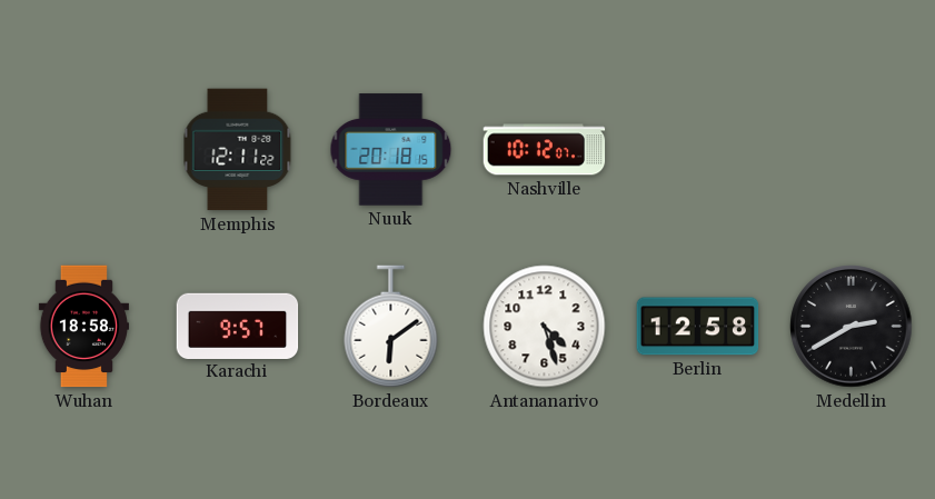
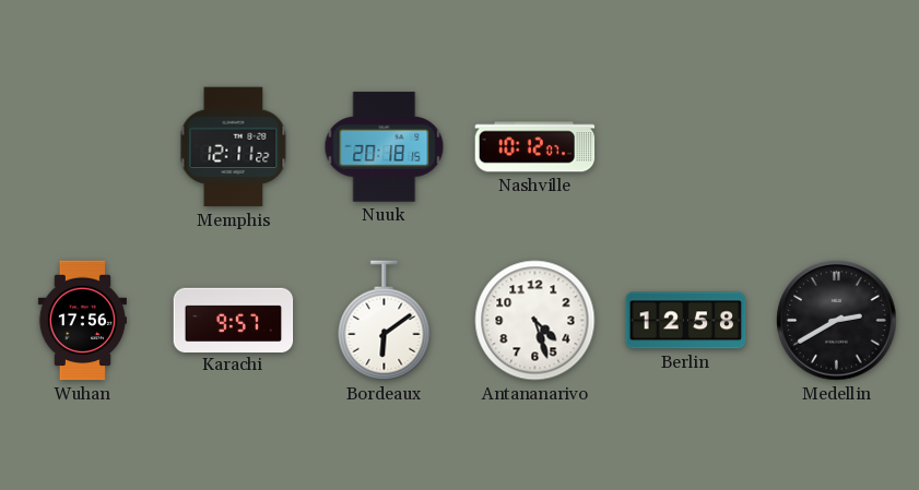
Wuhan: 18:58 -> 17:56
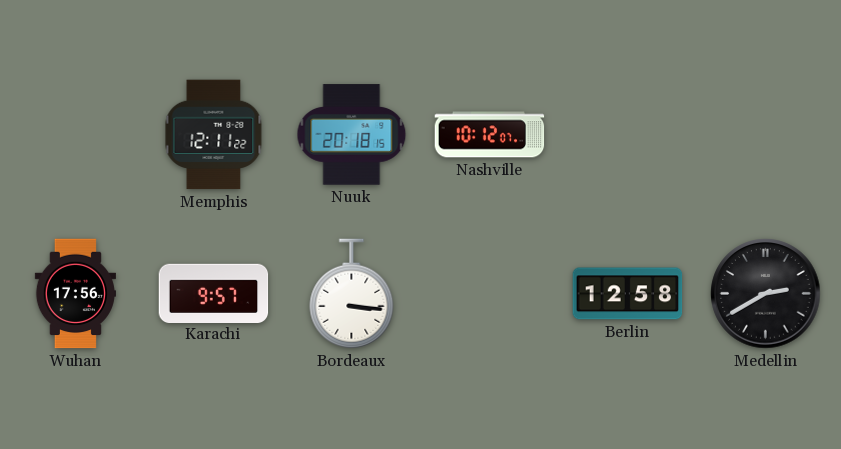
Bordeaux: 6:09 -> 3:16
Antananarivo: 4:27 -> none
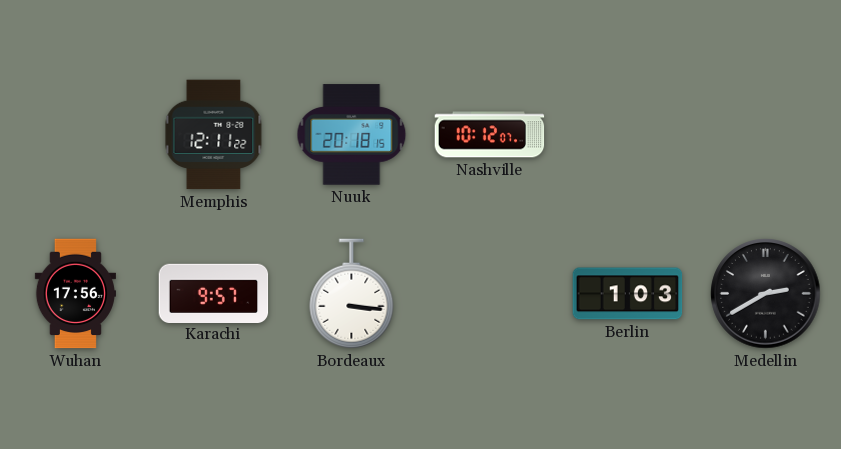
Berlin: 12:58 -> 1:03
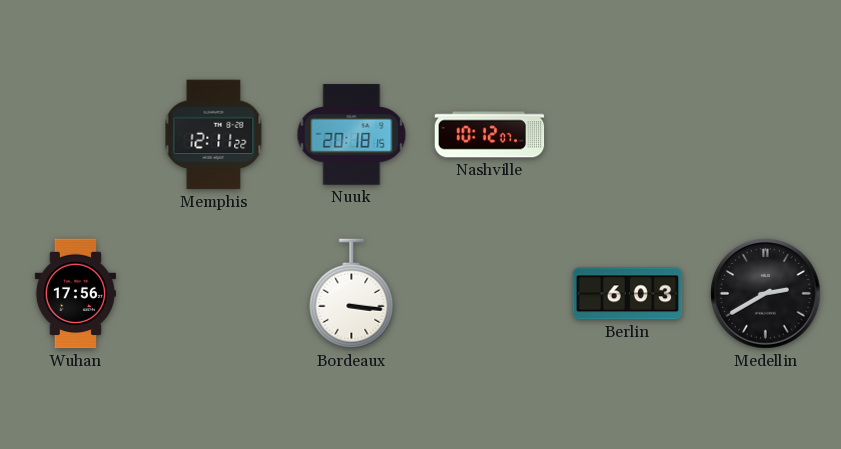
Karachi: 9:57 -> none
Berlin: 1:03 -> 6:03
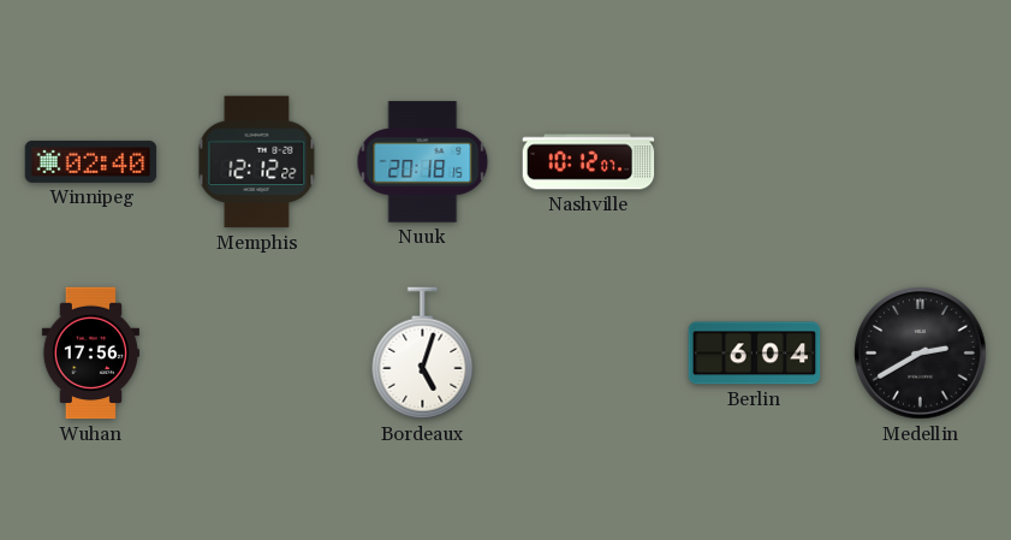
Winnipeg: none -> 02:40
Memphis: 12:11 -> 12:12
Bordeaux: 3:16 -> 5:03
Berlin: 6:03 -> 6:04
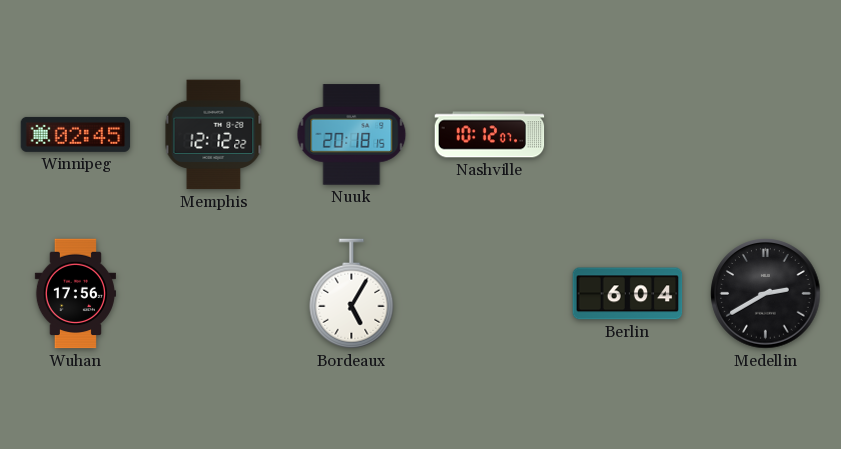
Winnipeg: 02:40 -> 02:45
Bordeaux: 5:03 -> 5:05
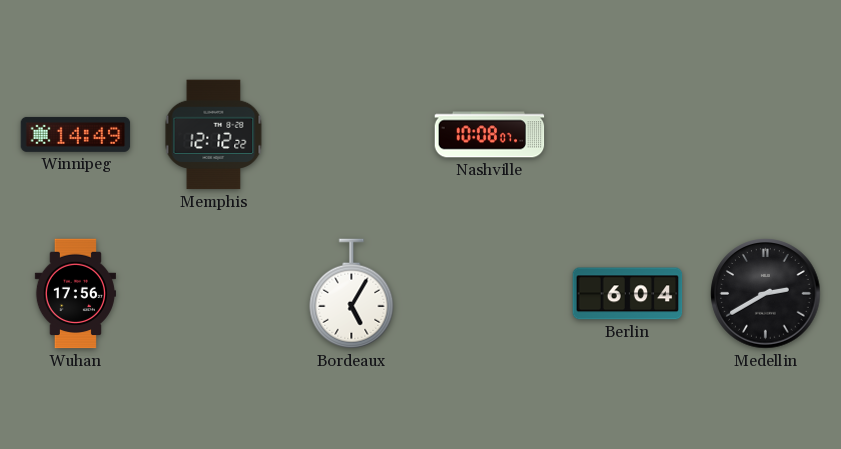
Winnipeg: 02:45 -> 14:49
Nuuk: 20:18 -> none
Nashville: 10:12 -> 10:08
